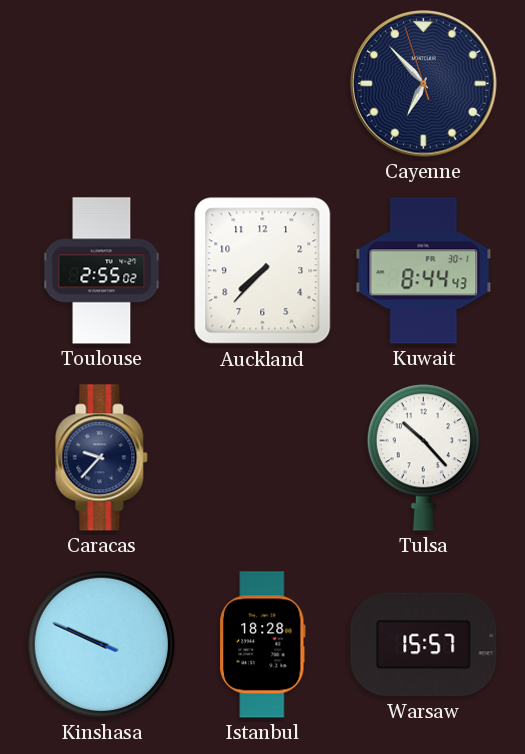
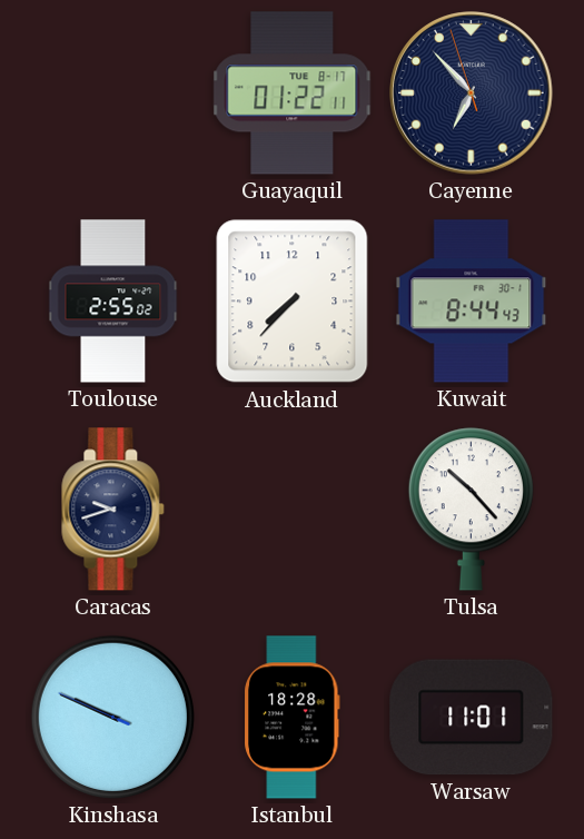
Guayaquil: none -> 01:22
Caracas: 9:37 -> 9:42
Warsaw: 15:57 -> 11:01
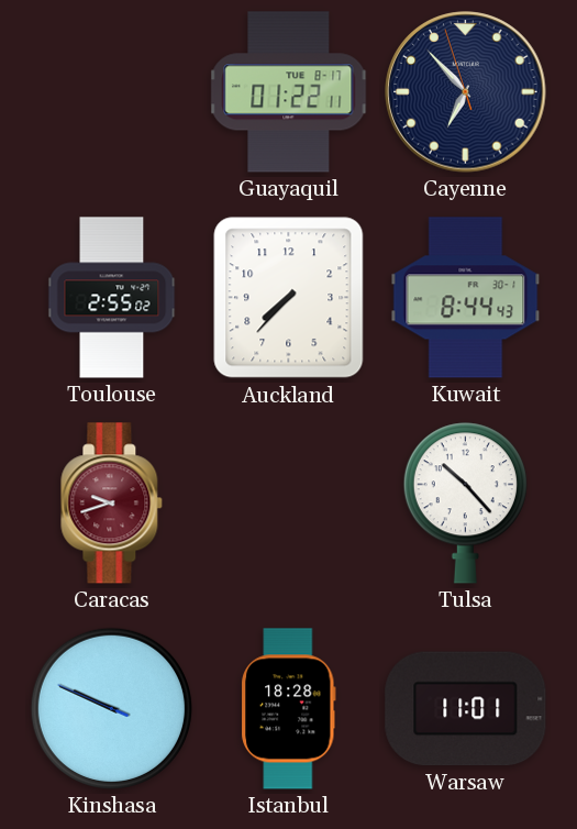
Caracas dial: navy -> burgundy
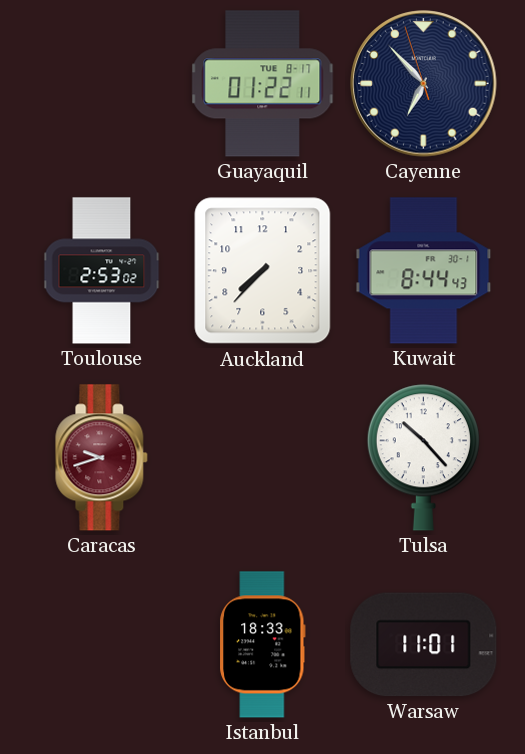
Toulouse: 2:55 -> 2:53
Kinshasa: 9:48 -> none
Istanbul: 18:28 -> 18:33
